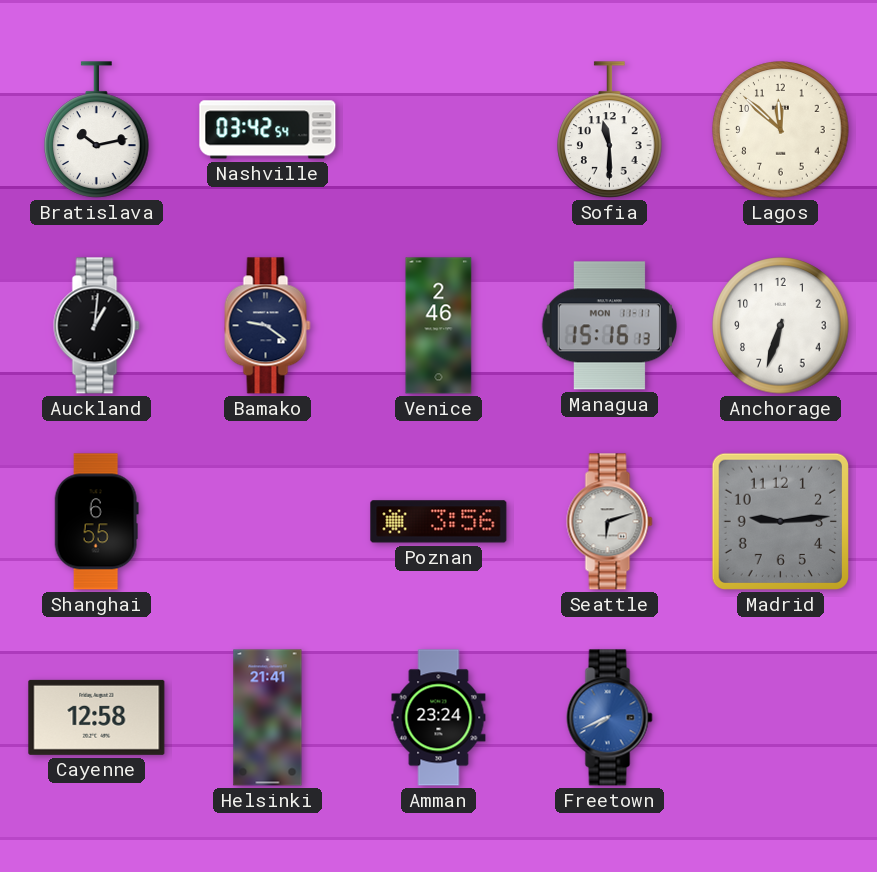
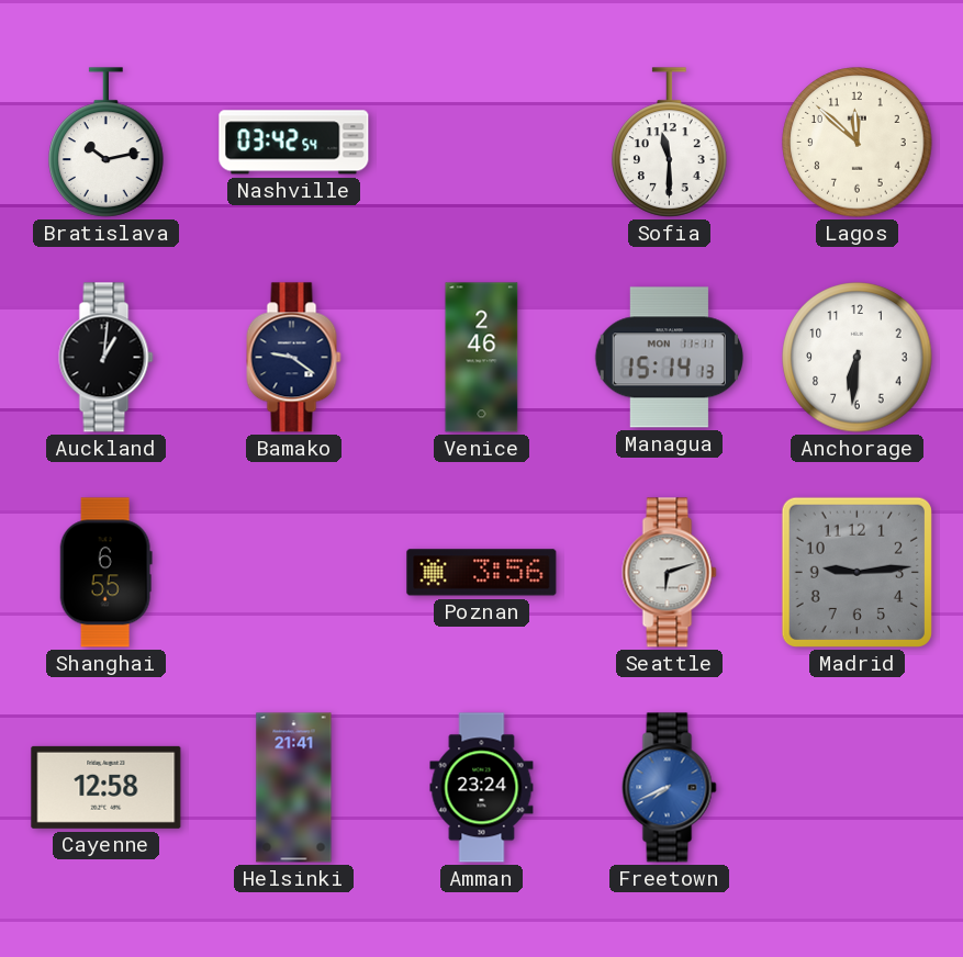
Managua: 15:16 -> 15:14
Anchorage: 6:33 -> 6:31
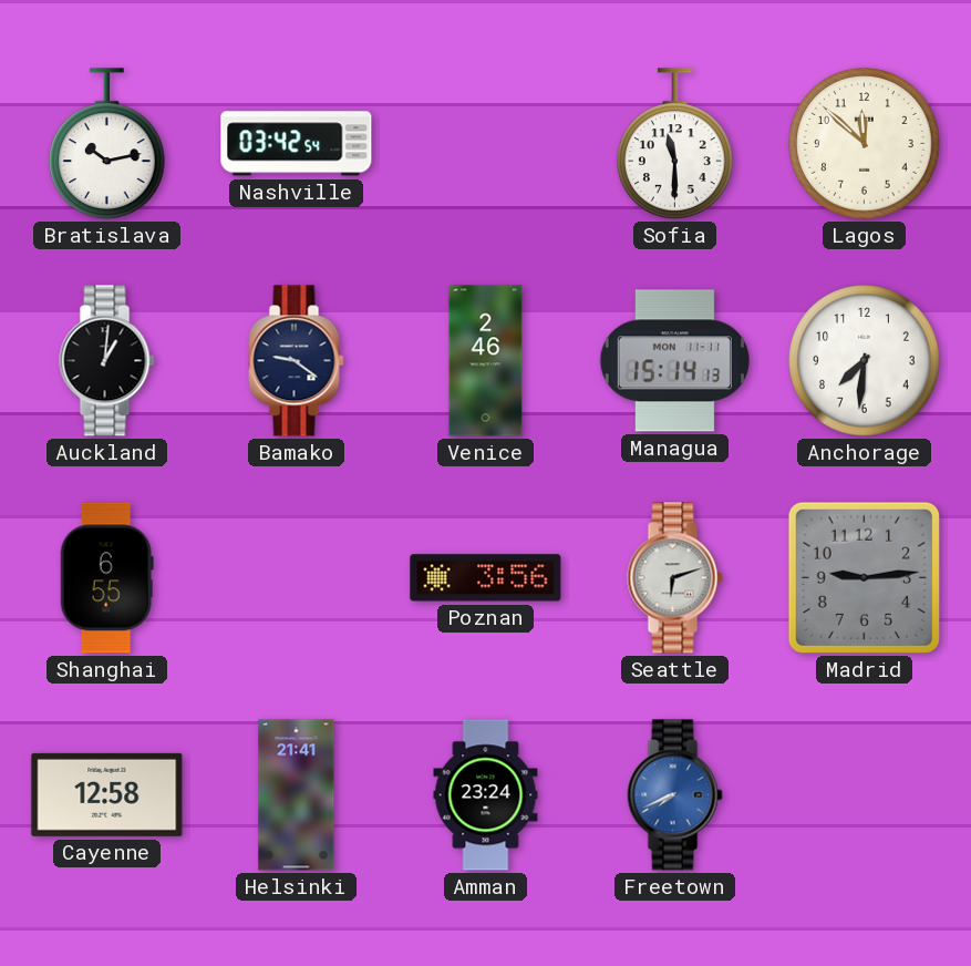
Anchorage: 6:31 -> 7:31
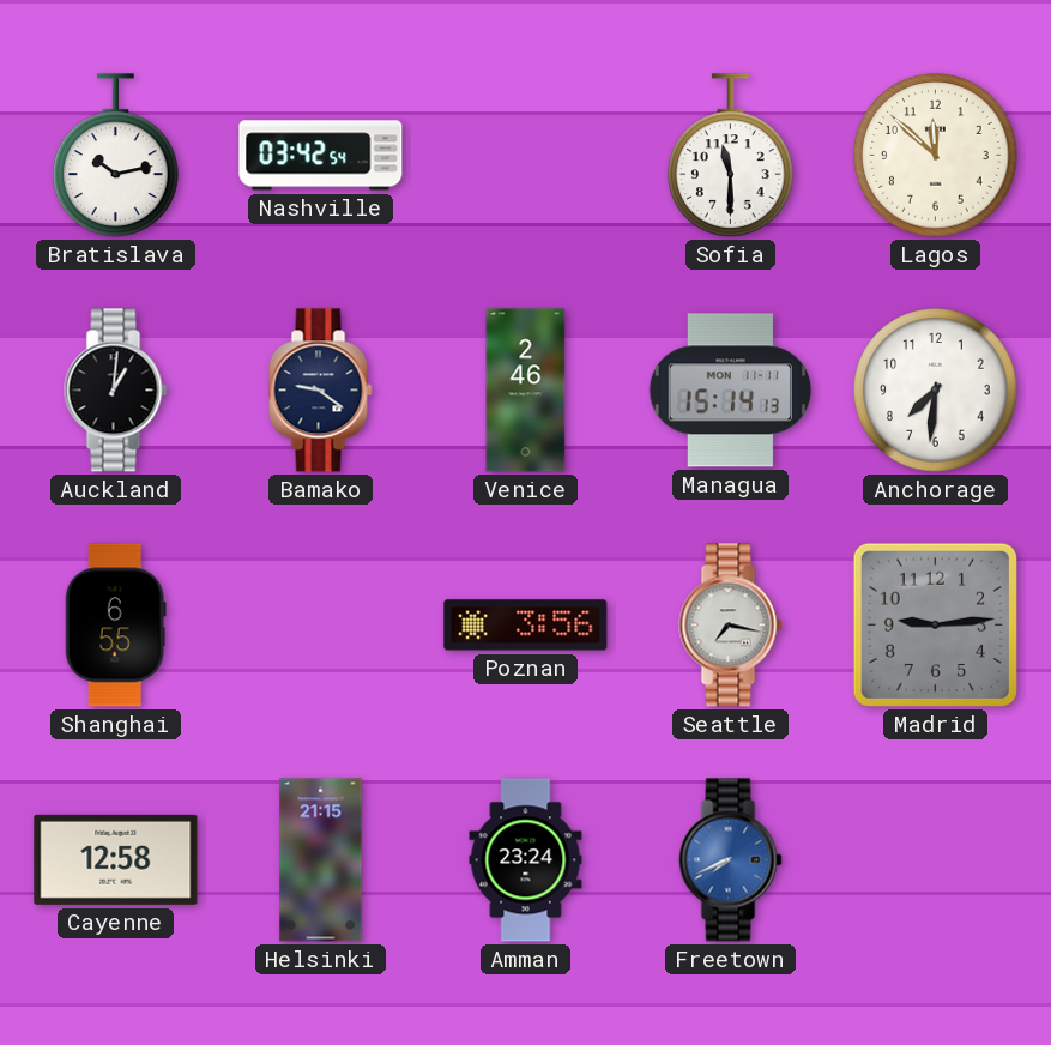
Seattle: 6:12 -> 7:17
Helsinki: 21:41 -> 21:15
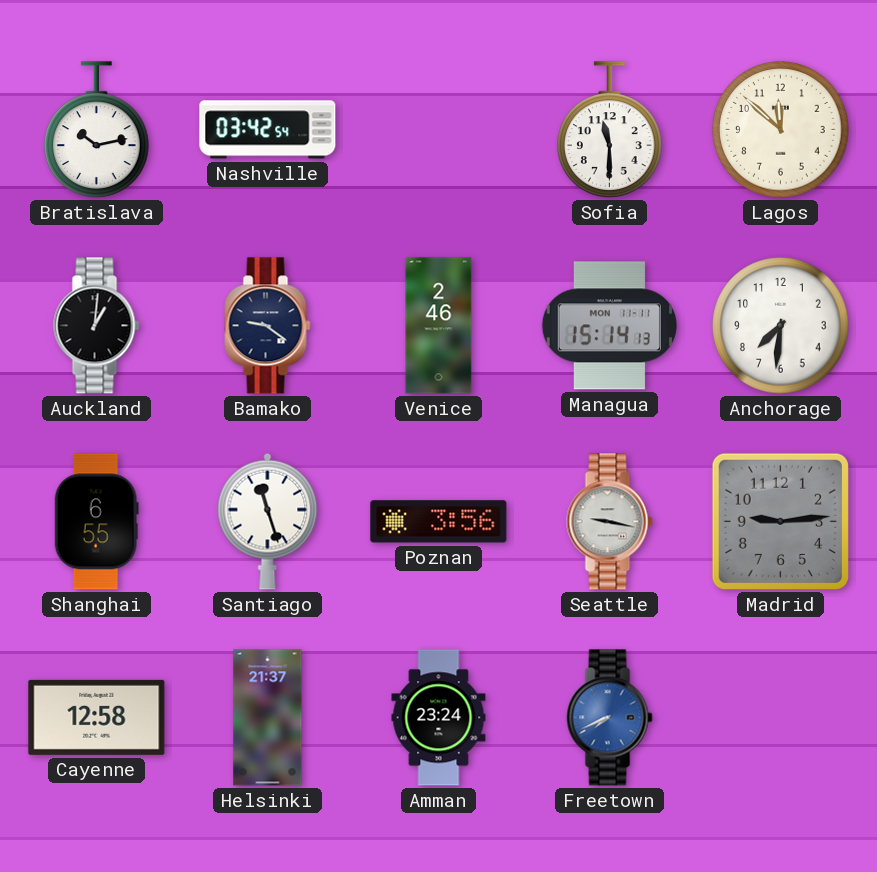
Santiago: none -> 11:27
Seattle: 7:17 -> 9:17
Helsinki: 21:15 -> 21:37
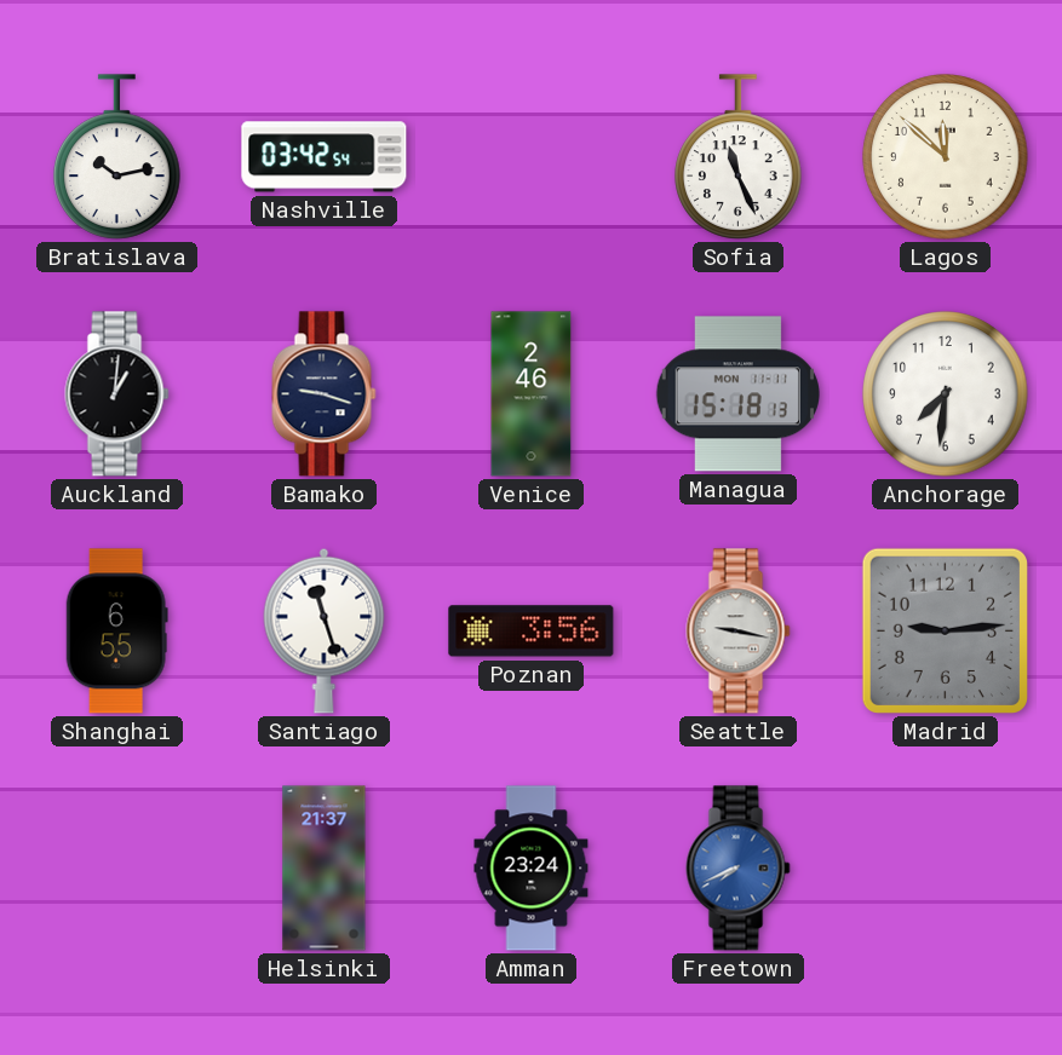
Sofia: 11:30 -> 11:26
Bamako: 9:21 -> 9:18
Managua: 15:14 -> 15:18
Cayenne: 12:58 -> none
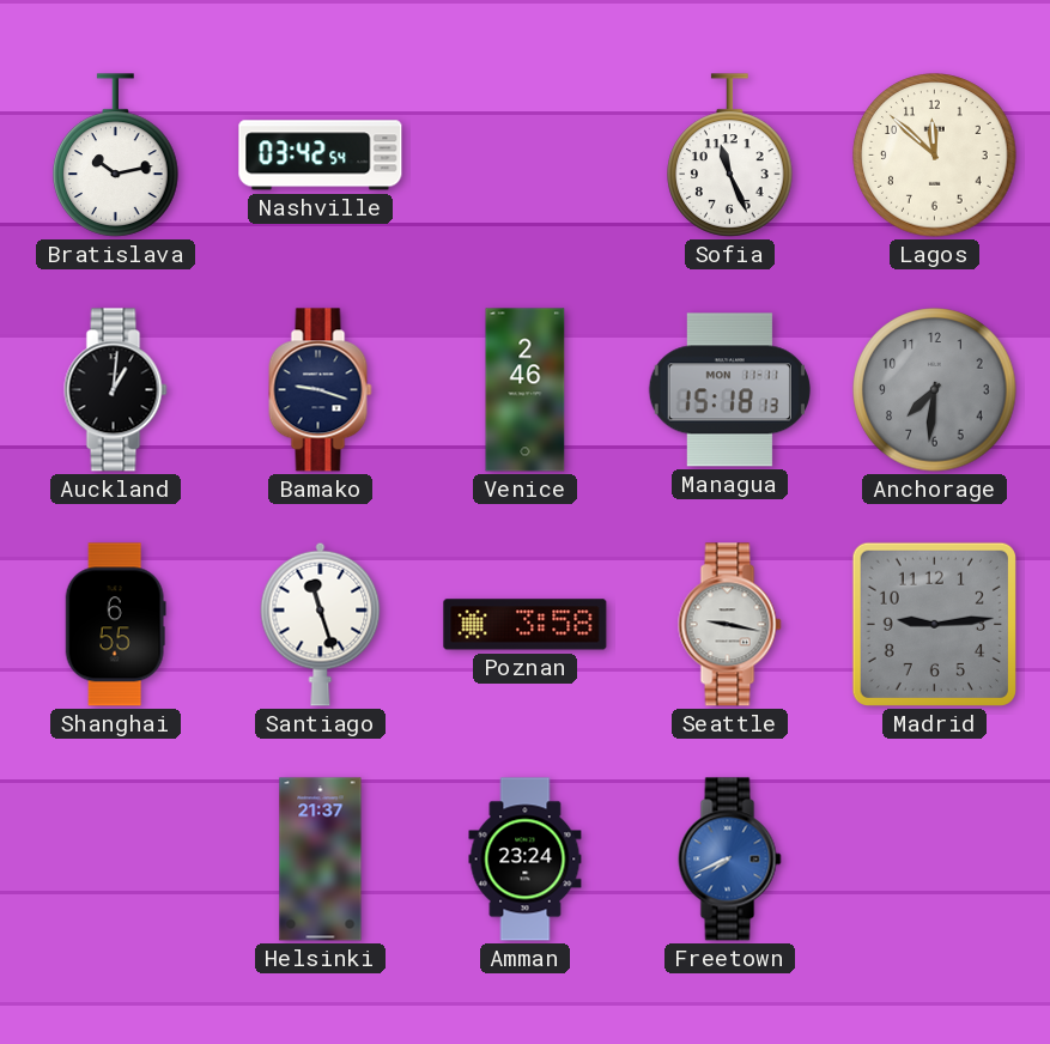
Anchorage dial: white -> grey
Poznan: 3:56 -> 3:58
